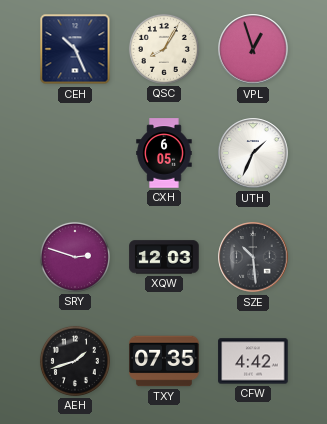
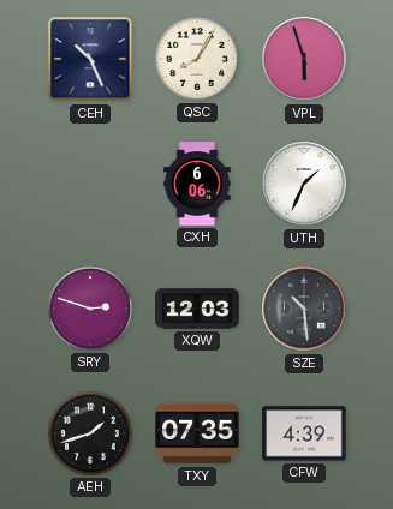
VPL: 12:57 -> 5:57
CXH: 6:05 -> 6:06
CFW: 4:42 -> 4:39
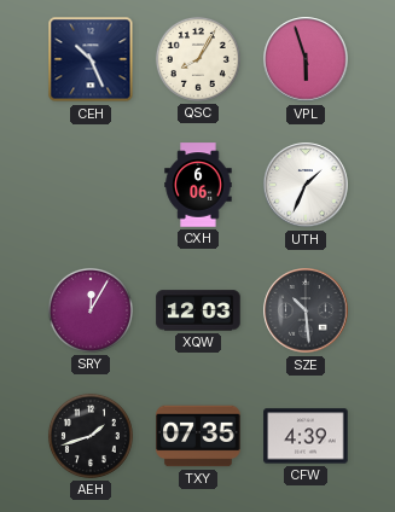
SRY: 2:48 -> 12:05
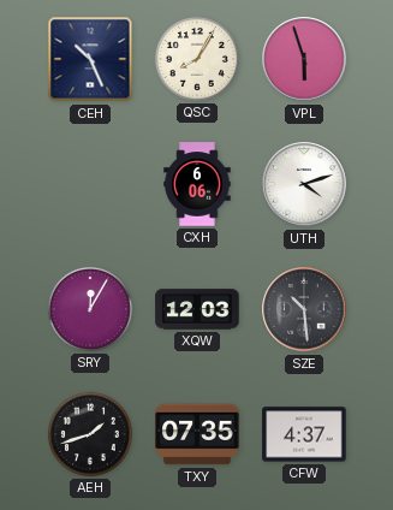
UTH: 1:34 -> 4:12
CFW: 4:39 -> 4:37
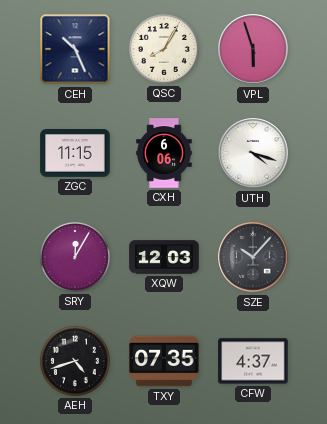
ZGC: none -> 11:15
UTH: 4:12 -> 4:18
SZE: 10:29 -> 10:07
AEH: 1:42 -> 4:42
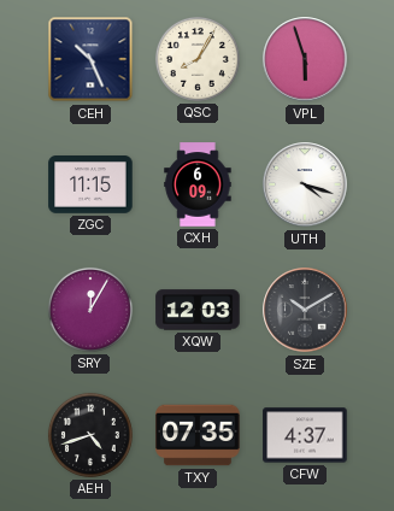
CXH: 6:06 -> 6:09
SZE: 10:07 -> 10:10
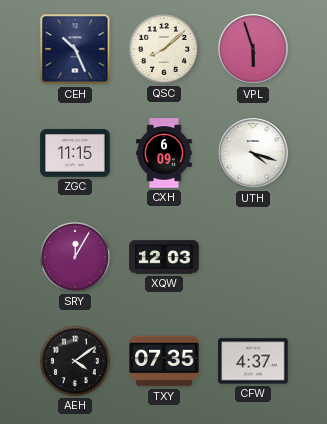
QSC: 8:05 -> 8:08
SZE: 10:10 -> none
AEH: 4:42 -> 4:09
